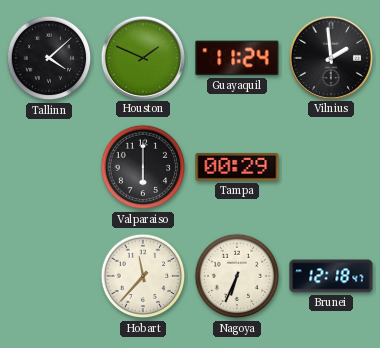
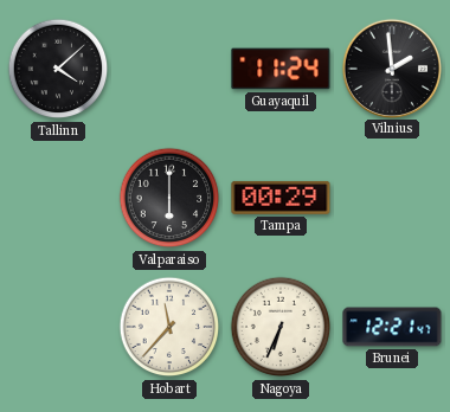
Houston: 1:49 -> none
Brunei: 12:18 -> 12:21
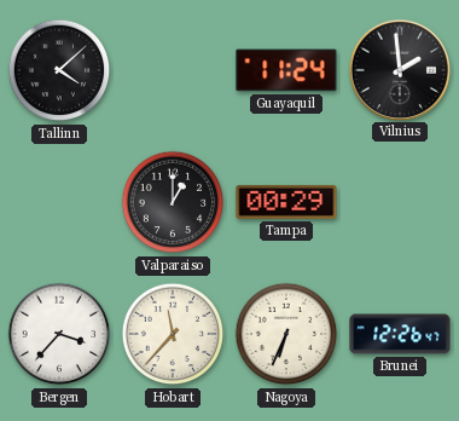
Valparaiso: 6:00 -> 1:00
Bergen: none -> 3:37
Brunei: 12:21 -> 12:26
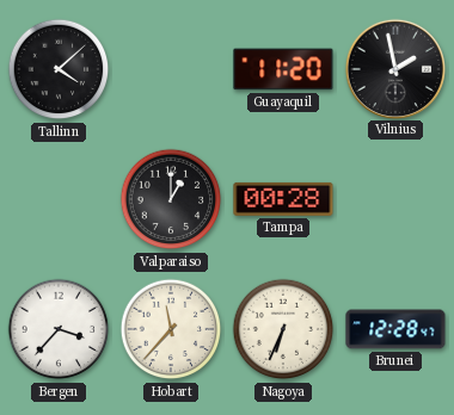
Guayaquil: 11:24 -> 11:20
Vilnius: 1:59 -> 1:58
Tampa: 00:29 -> 00:28
Brunei: 12:26 -> 12:28
